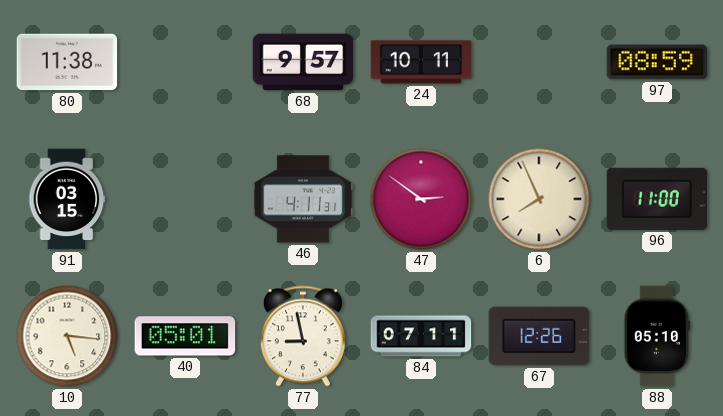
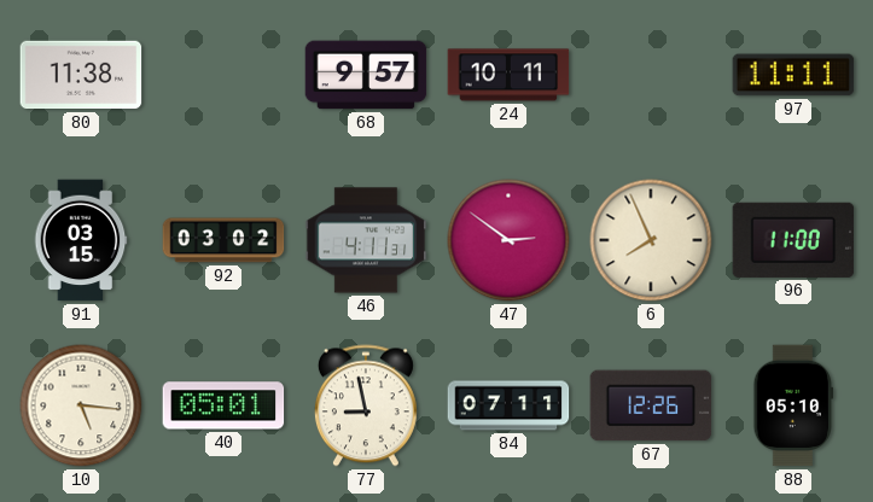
97: 08:59 -> 11:11
92: none -> 03:02
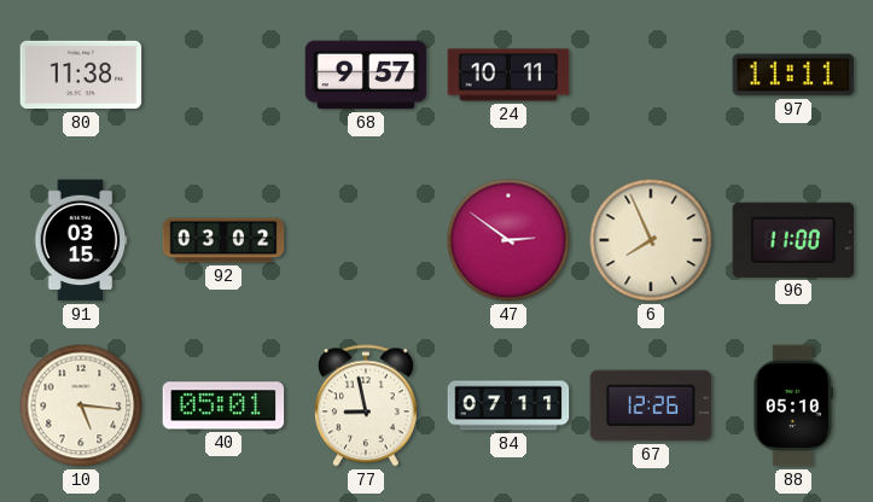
46: 4:11 -> none
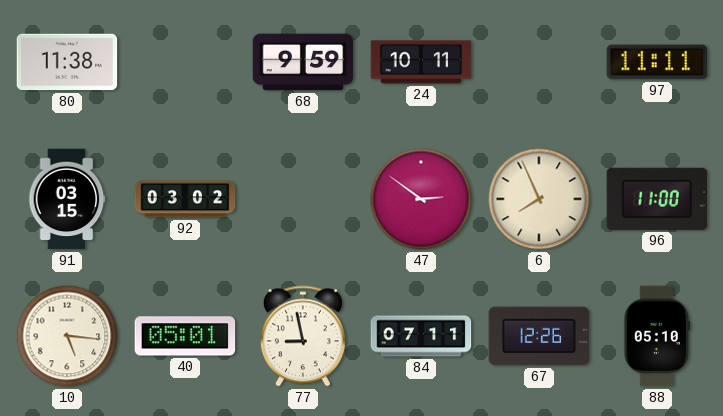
68: 9:57 -> 9:59
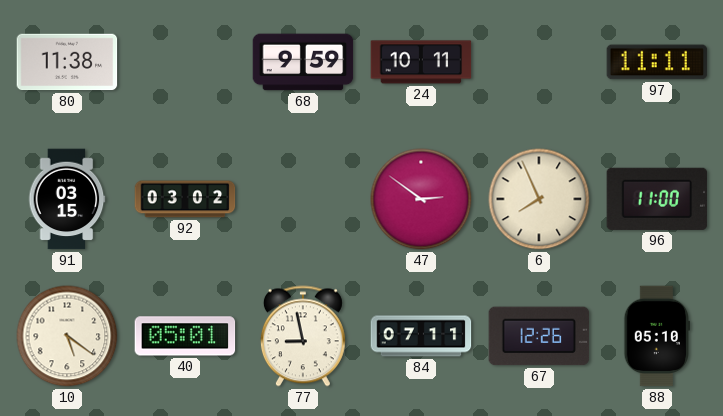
10: 5:16 -> 5:21
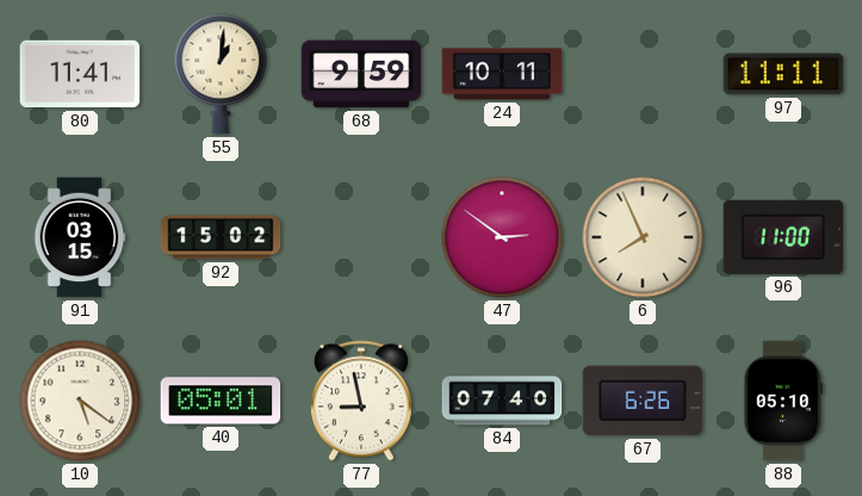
80: 11:38 -> 11:41
55: none -> 1:01
92: 03:02 -> 15:02
84: 07:11 -> 07:40
67: 12:26 -> 6:26
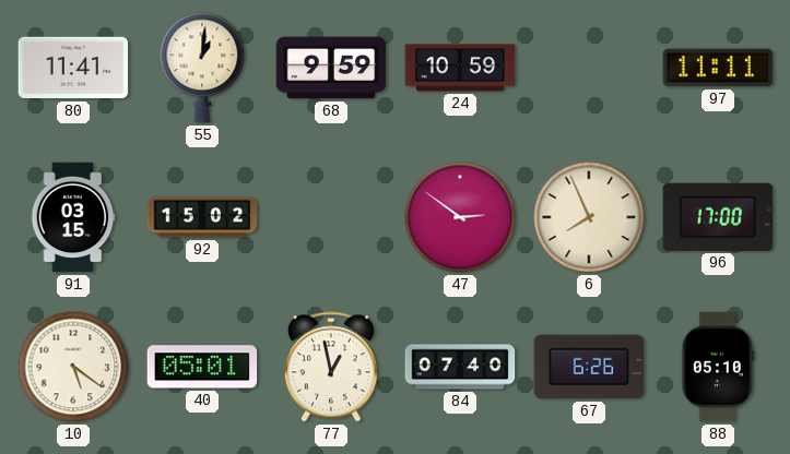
24: 10:11 -> 10:59
96: 11:00 -> 17:00
77: 8:58 -> 12:58
